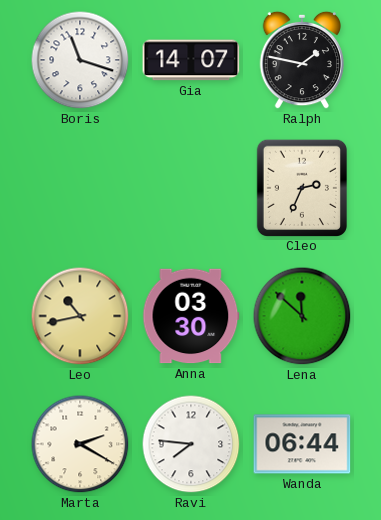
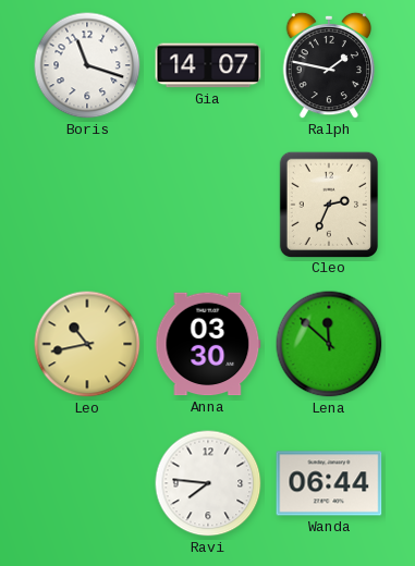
Marta: 2:20 -> none
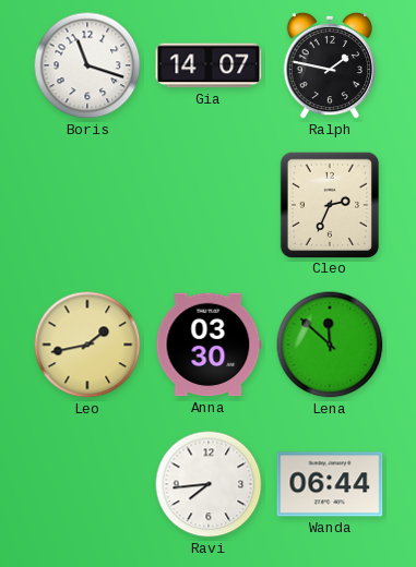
Leo: 10:43 -> 1:43
Ravi: 7:46 -> 7:44
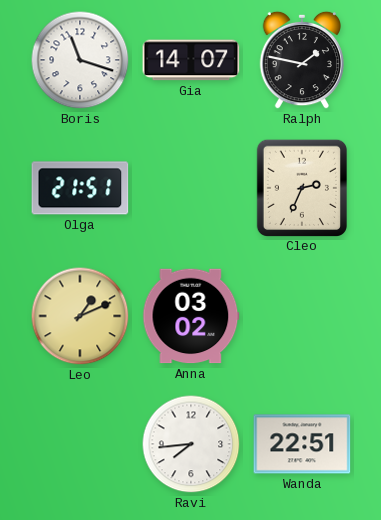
Olga: none -> 21:51
Leo: 1:43 -> 1:11
Anna: 03:30 -> 03:02
Lena: 11:52 -> none
Wanda: 06:44 -> 22:51
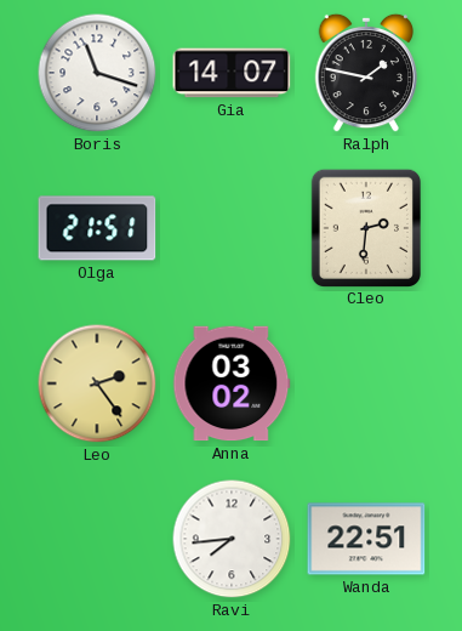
Cleo: 2:34 -> 2:31
Leo: 1:11 -> 2:24
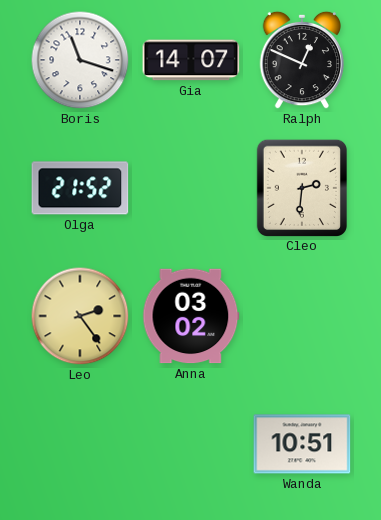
Ralph: 1:47 -> 12:49
Olga: 21:51 -> 21:52
Ravi: 7:44 -> none
Wanda: 22:51 -> 10:51
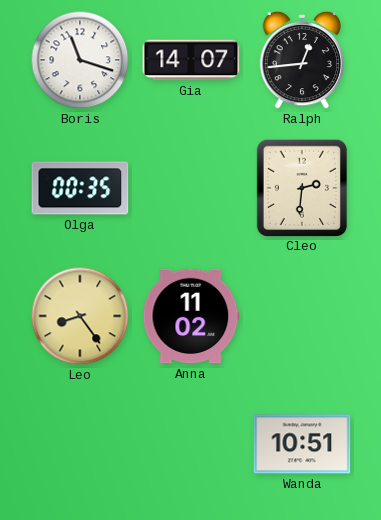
Ralph: 12:49 -> 12:44
Olga: 21:52 -> 00:35
Leo: 2:24 -> 8:24
Anna: 03:02 -> 11:02
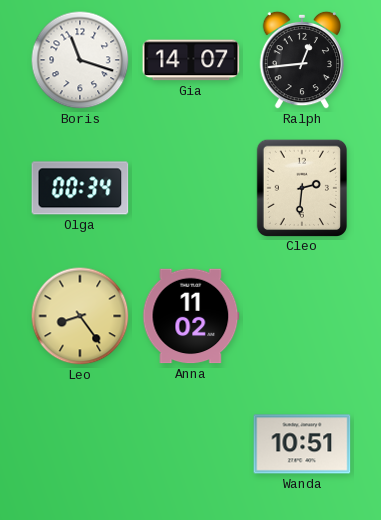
Olga: 00:35 -> 00:34
